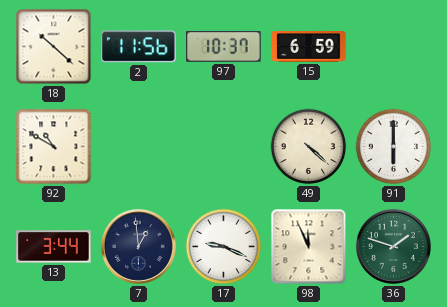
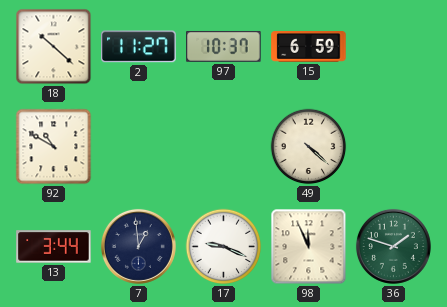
2: 11:56 -> 11:27
91: 6:00 -> none
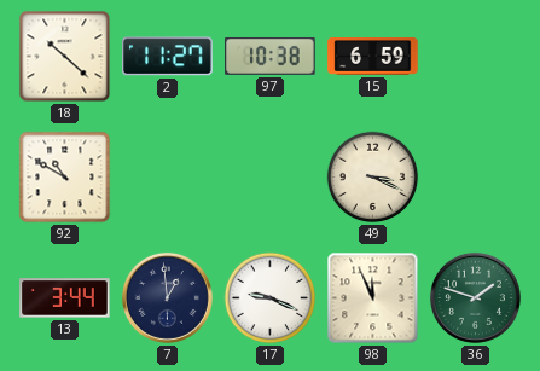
97: 10:37 -> 10:38
49: 4:22 -> 3:19
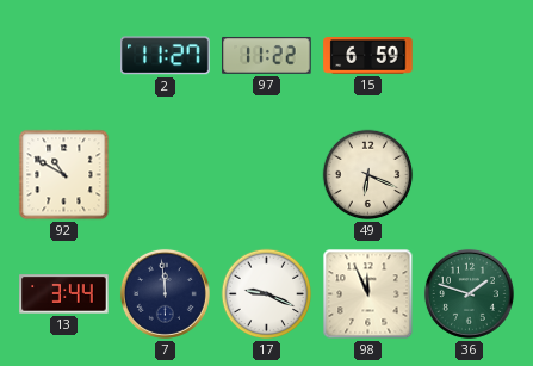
18: 10:22 -> none
97: 10:38 -> 11:22
49: 3:19 -> 6:19
7: 12:59 -> 11:59
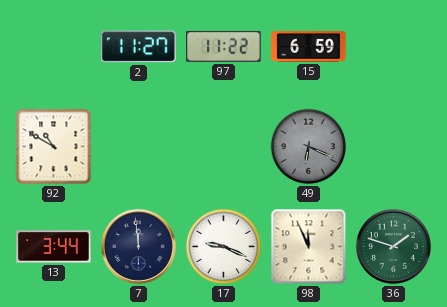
49 dial: cream -> grey
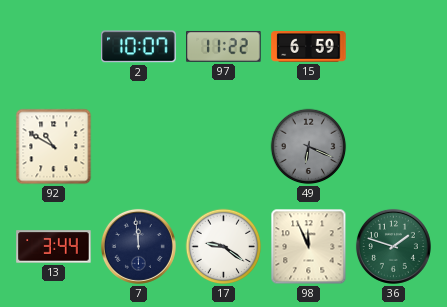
2: 11:27 -> 10:07
17: 9:19 -> 9:21
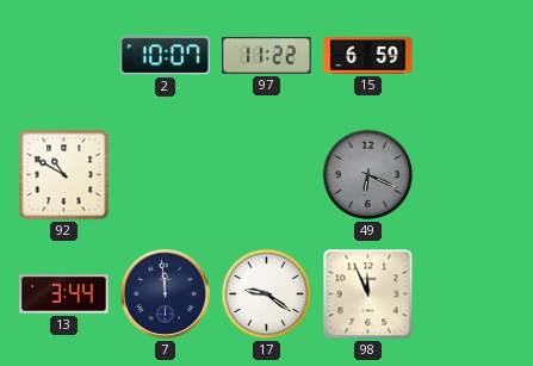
36: 1:48 -> none
